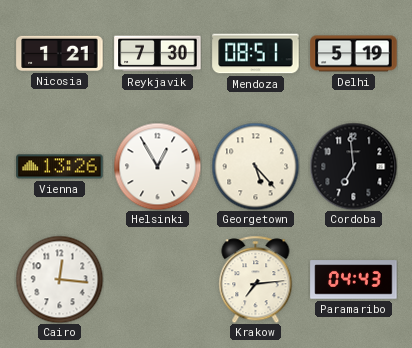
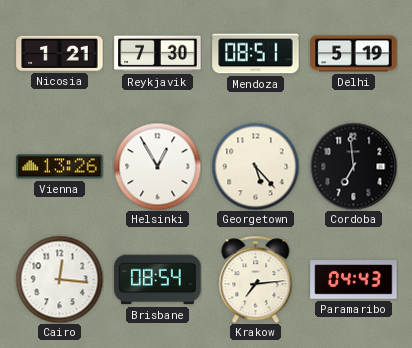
Brisbane: none -> 08:54
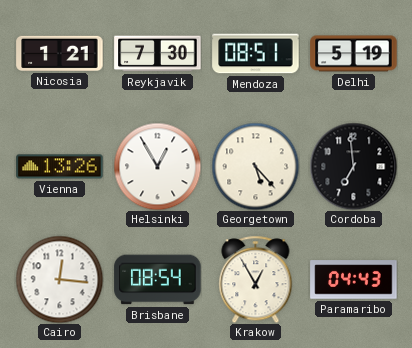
Krakow: 7:14 -> 12:55
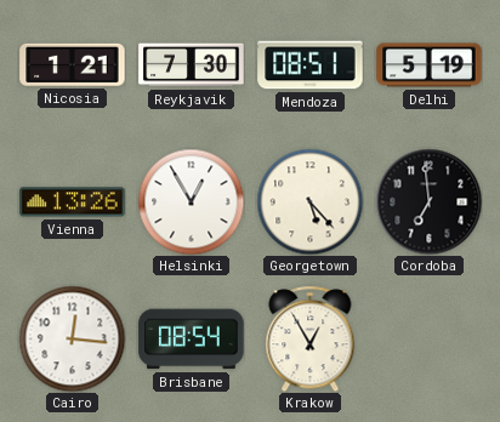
Paramaribo: 04:43 -> none
